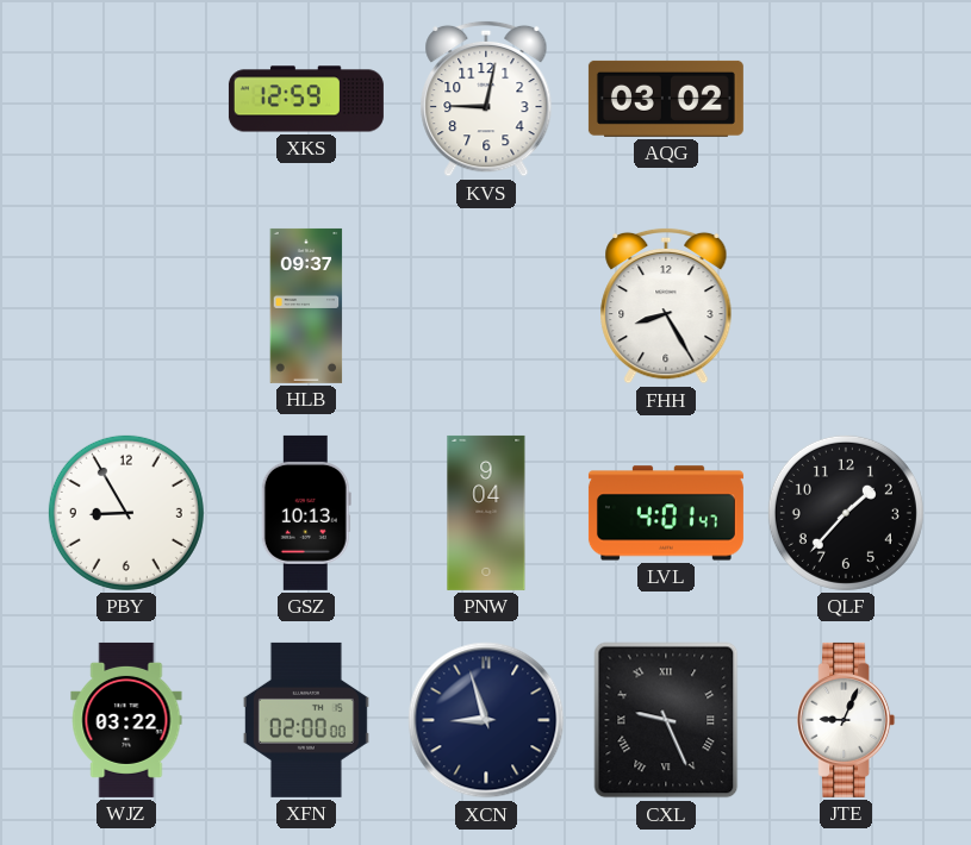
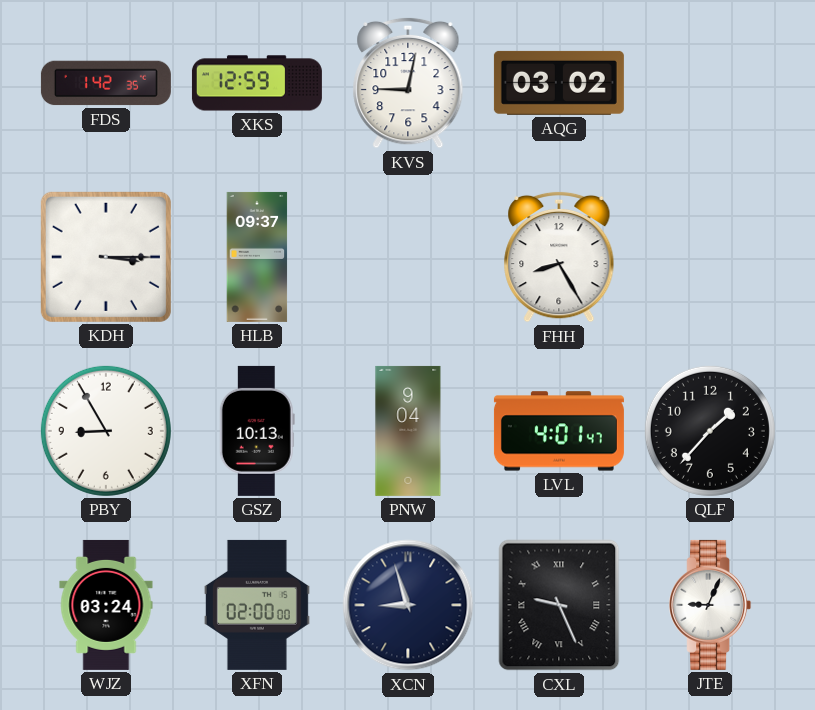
FDS: none -> 1:42
KDH: none -> 3:15
WJZ: 03:22 -> 03:24
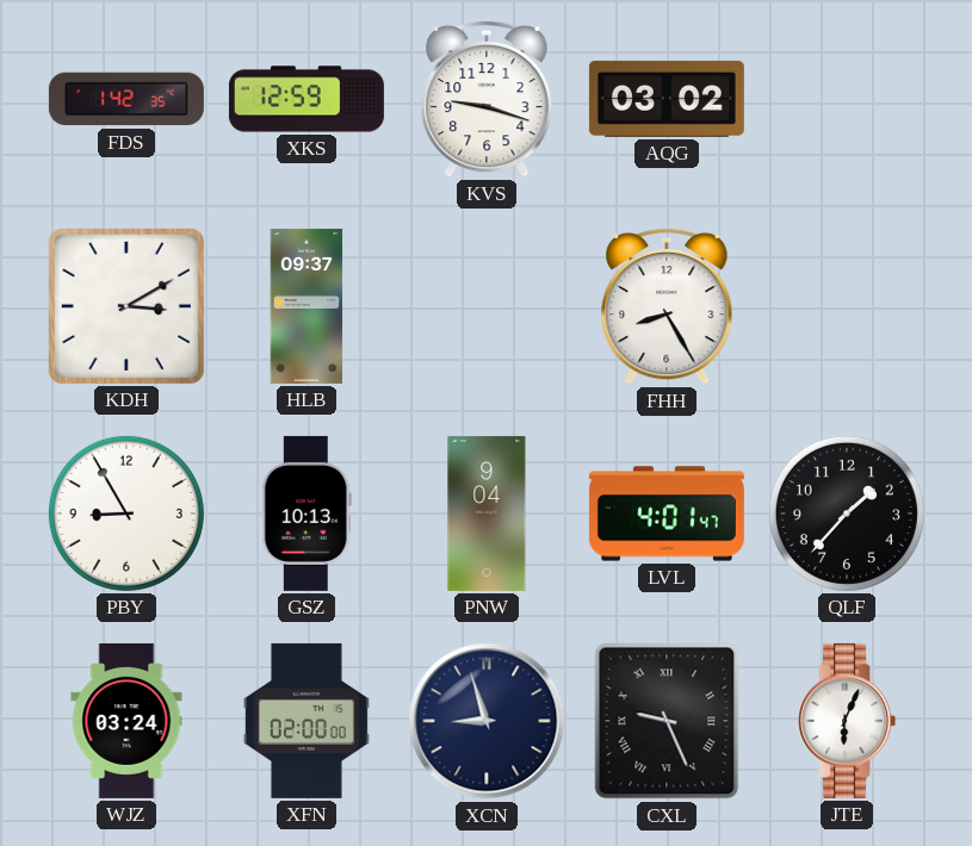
KVS: 9:02 -> 9:18
KDH: 3:15 -> 3:10
JTE: 9:04 -> 6:04
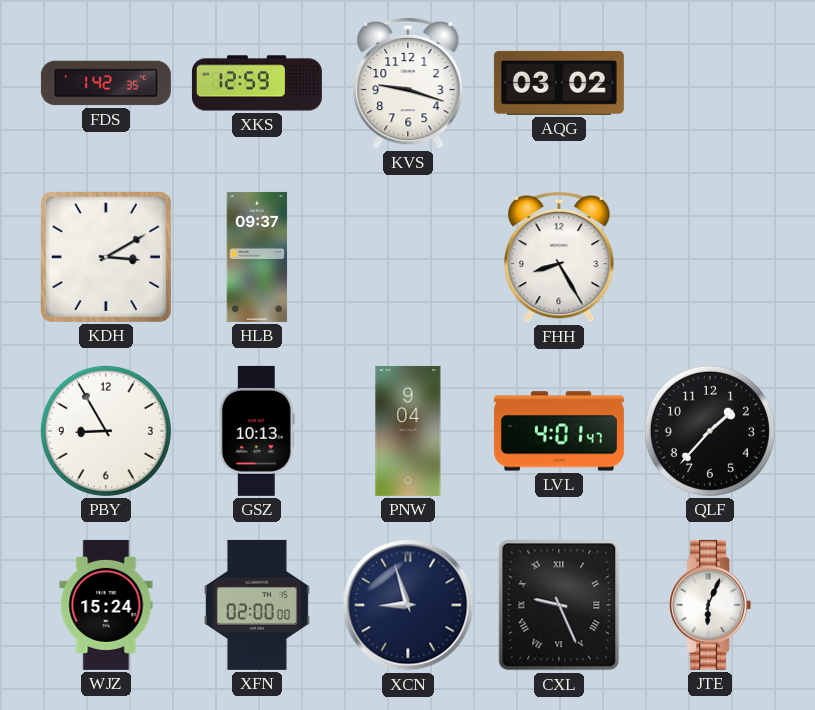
WJZ: 03:24 -> 15:24
